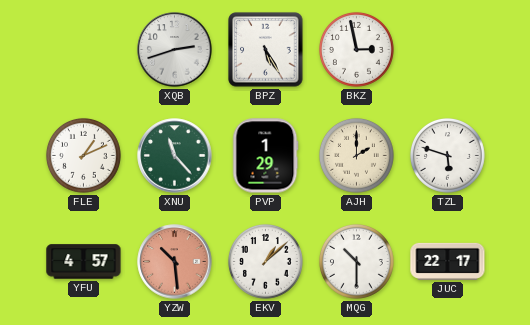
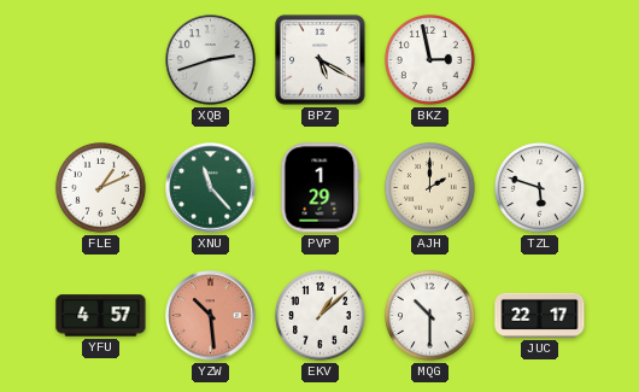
BPZ: 5:25 -> 5:20
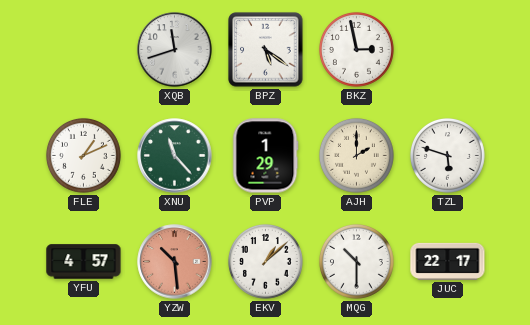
XQB: 2:42 -> 11:42
BPZ: 5:20 -> 5:21
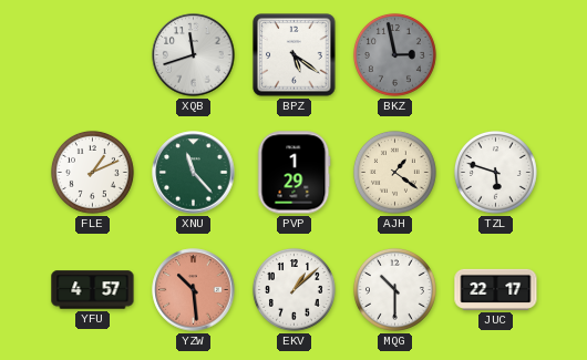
BKZ dial: white -> grey
AJH: 2:00 -> 1:21
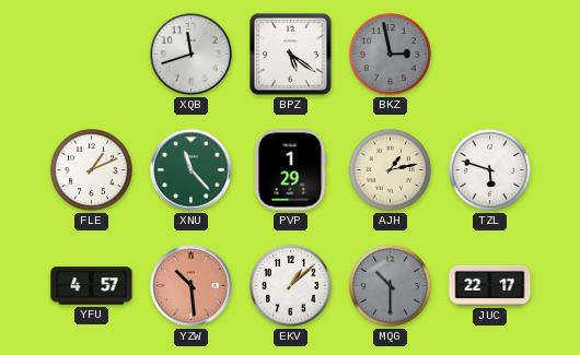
AJH: 1:21 -> 1:13
MQG dial: white -> grey
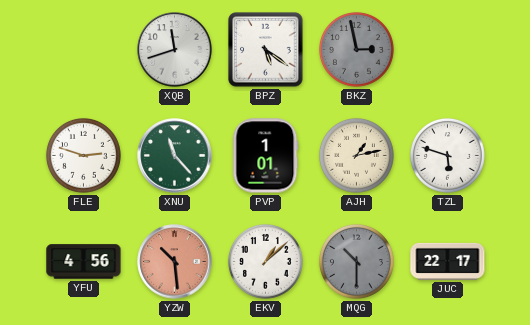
FLE: 1:11 -> 2:48
PVP: 1:29 -> 1:01
YFU: 4:57 -> 4:56
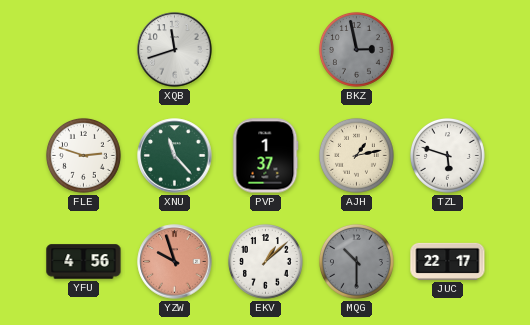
BPZ: 5:21 -> none
PVP: 1:01 -> 1:37
YZW: 10:29 -> 9:57
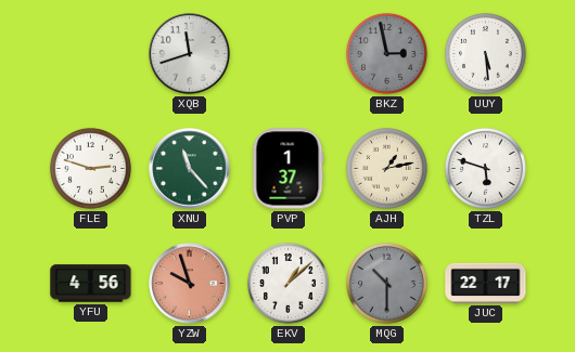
UUY: none -> 5:29
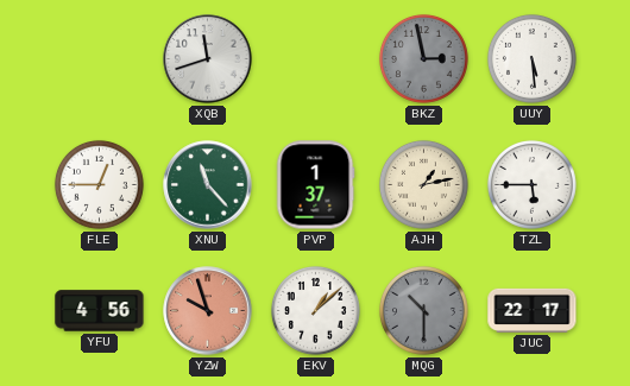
FLE: 2:48 -> 12:45
TZL: 5:48 -> 5:45
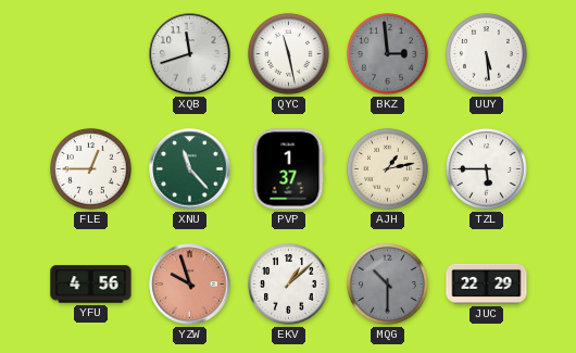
QYC: none -> 11:28
BKZ: 2:58 -> 2:59
JUC: 22:17 -> 22:29
